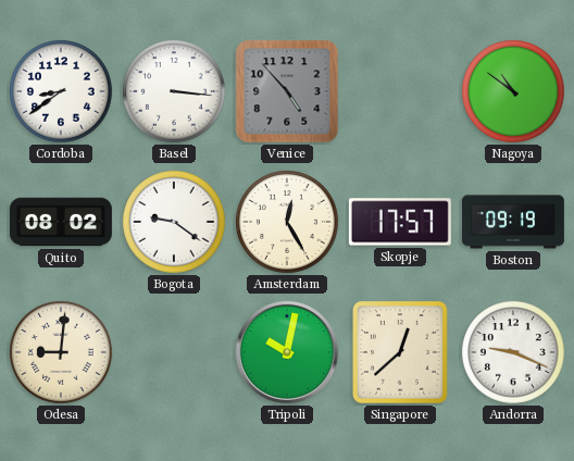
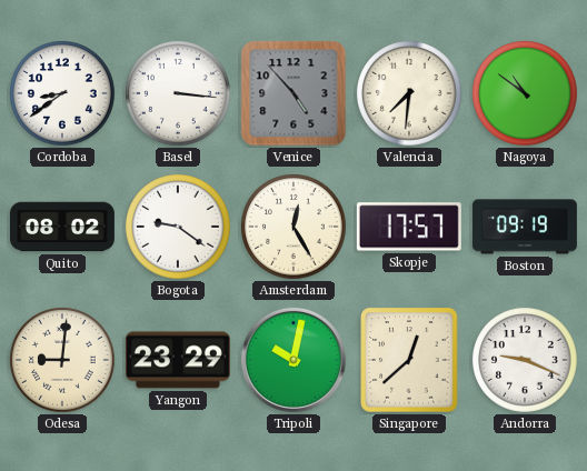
Valencia: none -> 7:31
Yangon: none -> 23:29
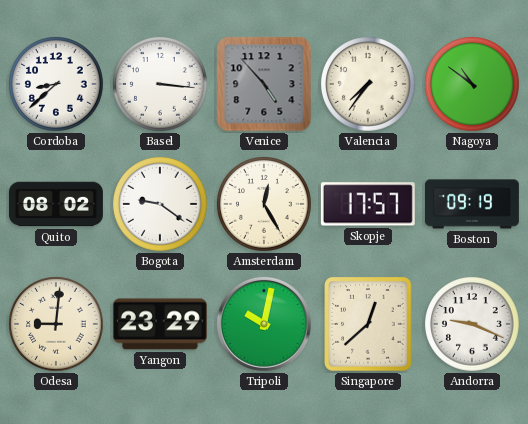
Cordoba: 8:39 -> 8:38
Valencia: 7:31 -> 7:36
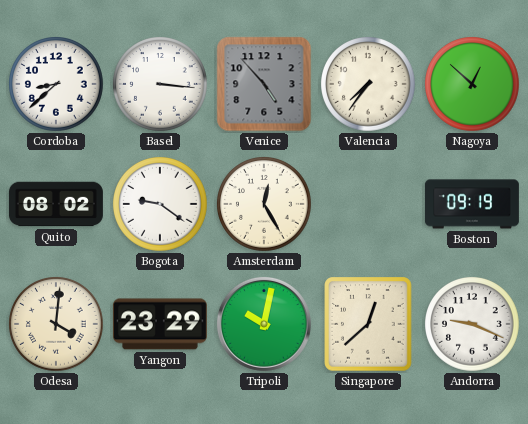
Nagoya: 10:51 -> 12:52
Skopje: 17:57 -> none
Odesa: 9:01 -> 4:01
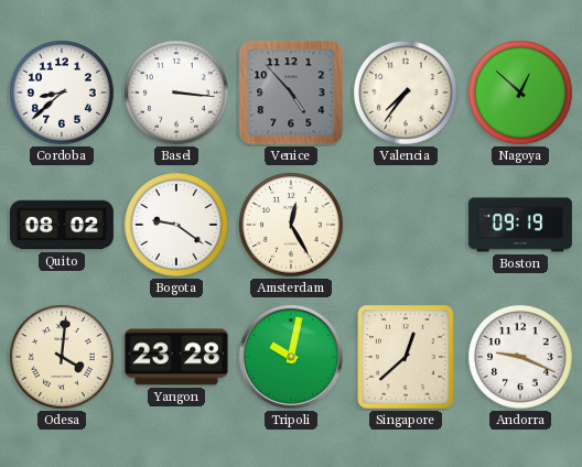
Yangon: 23:29 -> 23:28
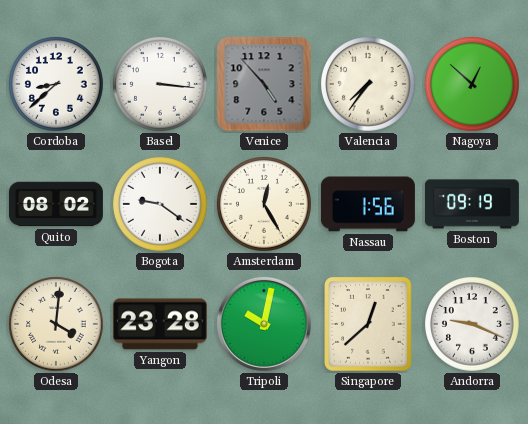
Nassau: none -> 1:56
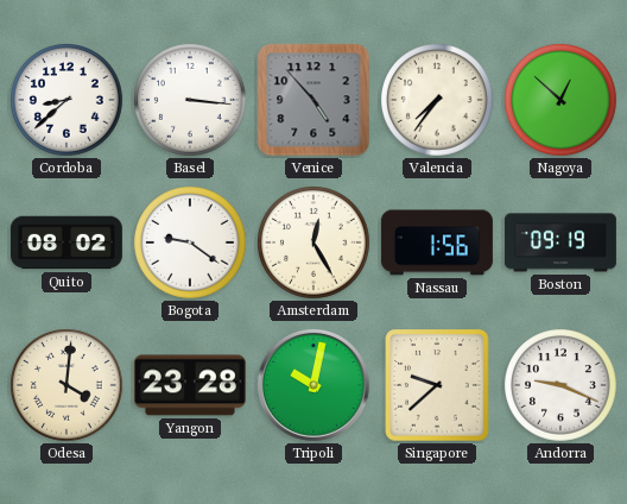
Singapore: 12:38 -> 9:38
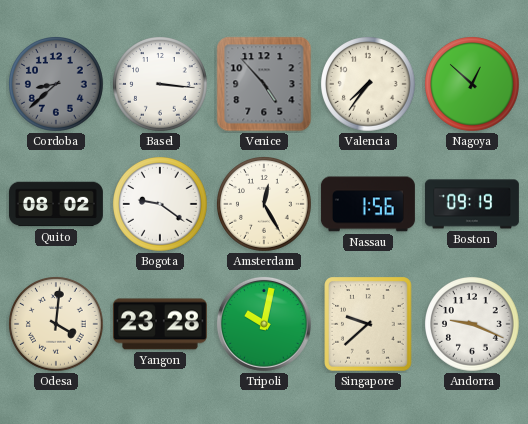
Cordoba dial: white -> grey
